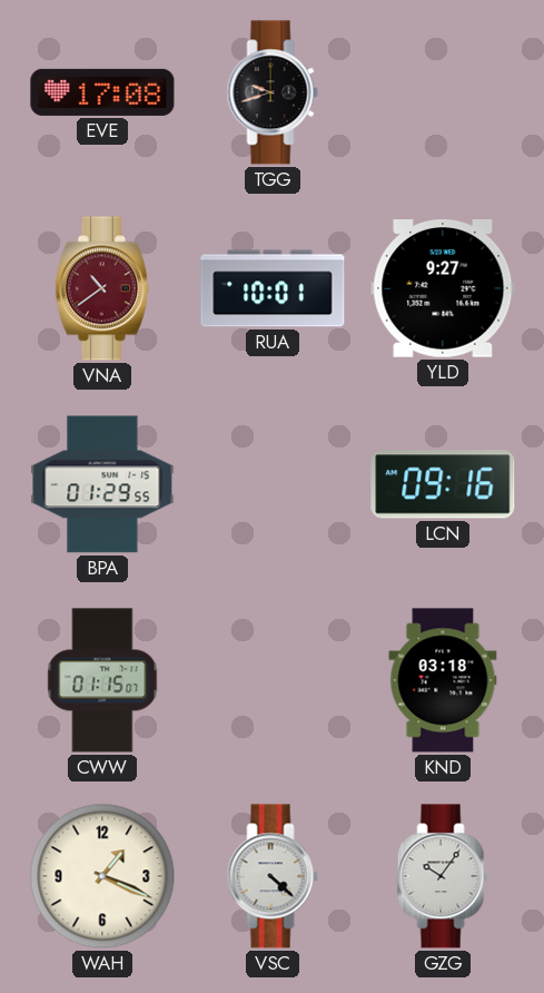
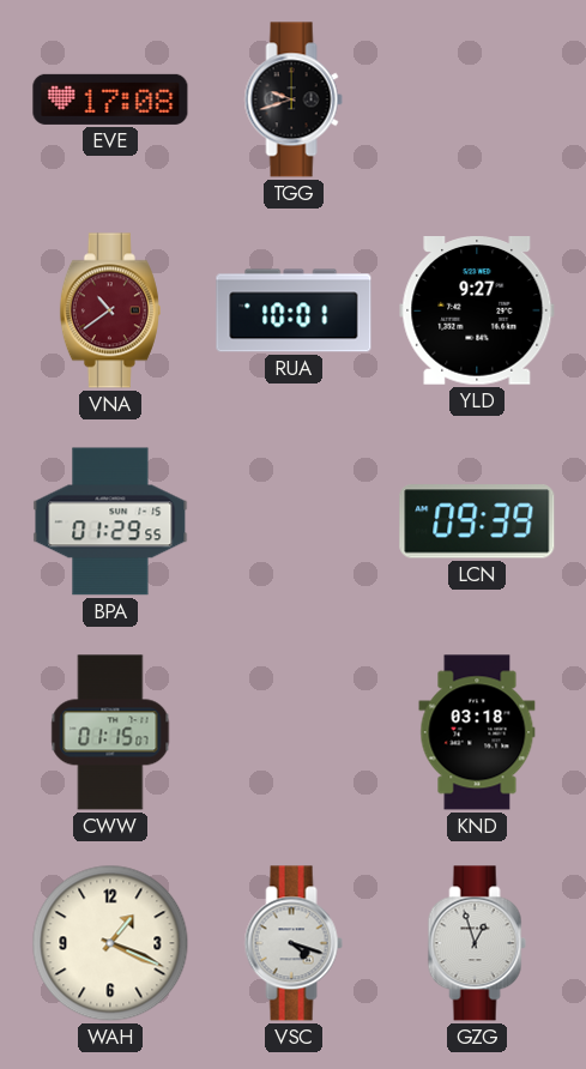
LCN: 09:16 -> 09:39
VSC: 4:22 -> 4:18
GZG: 10:06 -> 12:57
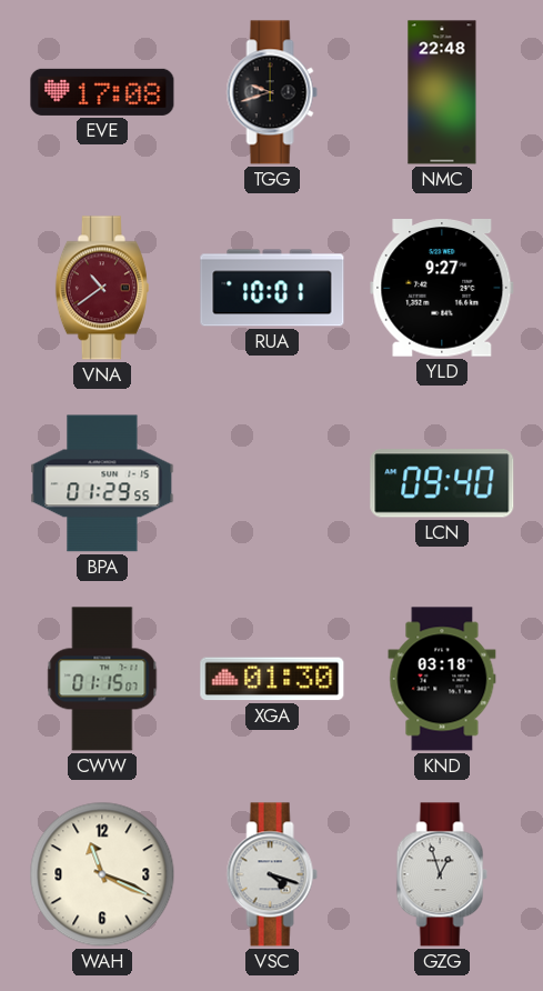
NMC: none -> 22:48
LCN: 09:39 -> 09:40
XGA: none -> 01:30
WAH: 1:19 -> 11:19
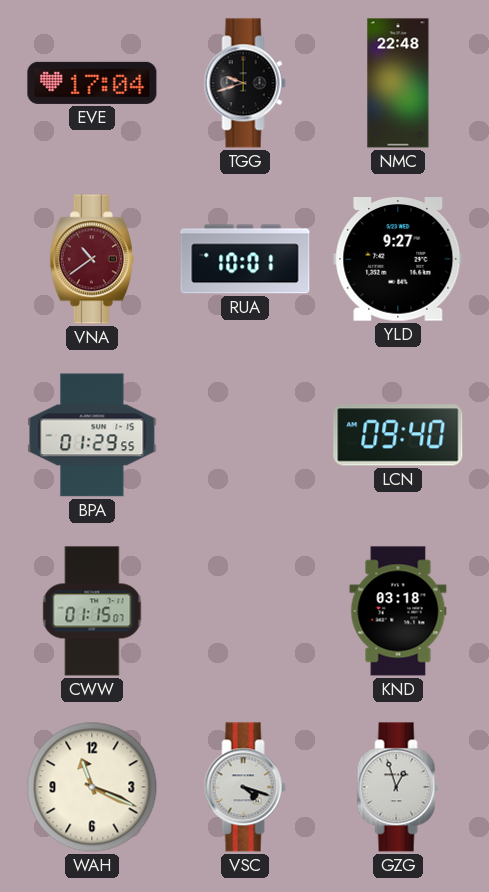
EVE: 17:08 -> 17:04
XGA: 01:30 -> none
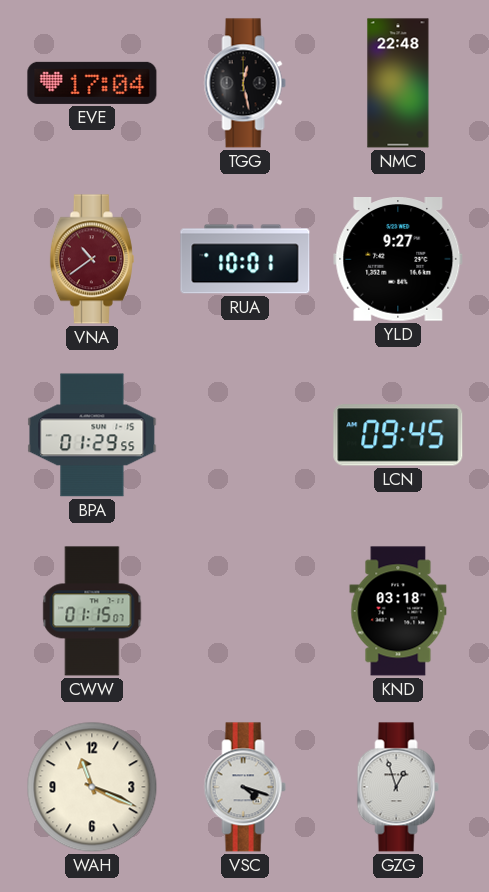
TGG: 9:42 -> 12:28
LCN: 09:40 -> 09:45
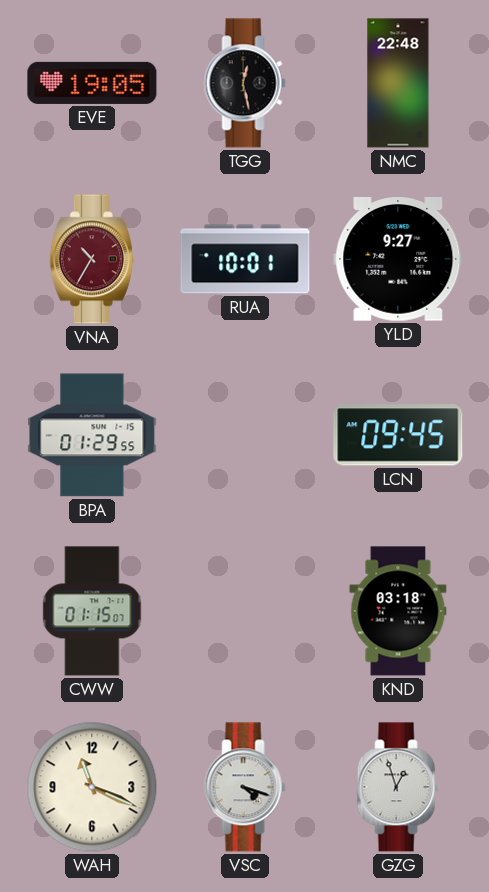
EVE: 17:04 -> 19:05
VNA: 10:39 -> 10:35
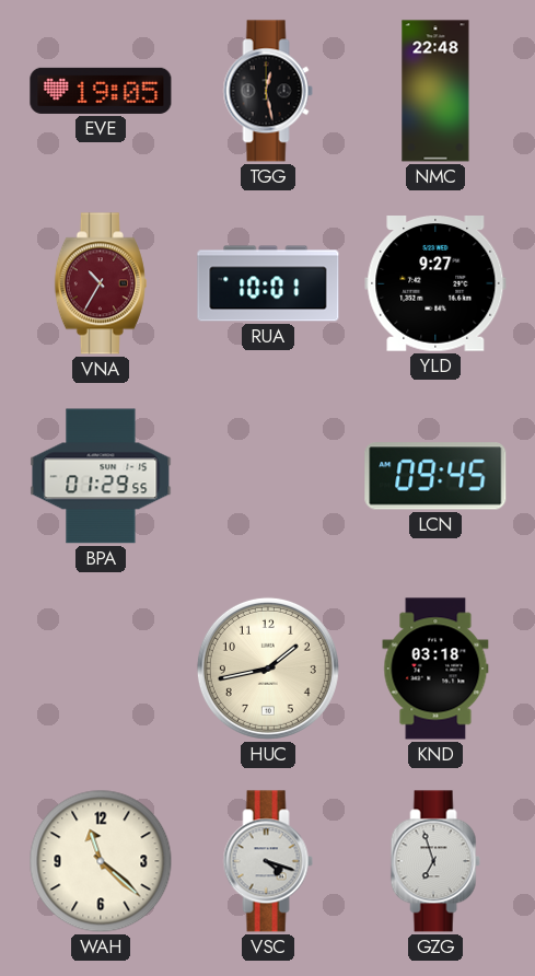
CWW: 01:15 -> none
HUC: none -> 1:43
WAH: 11:19 -> 11:22
GZG: 12:57 -> 6:57
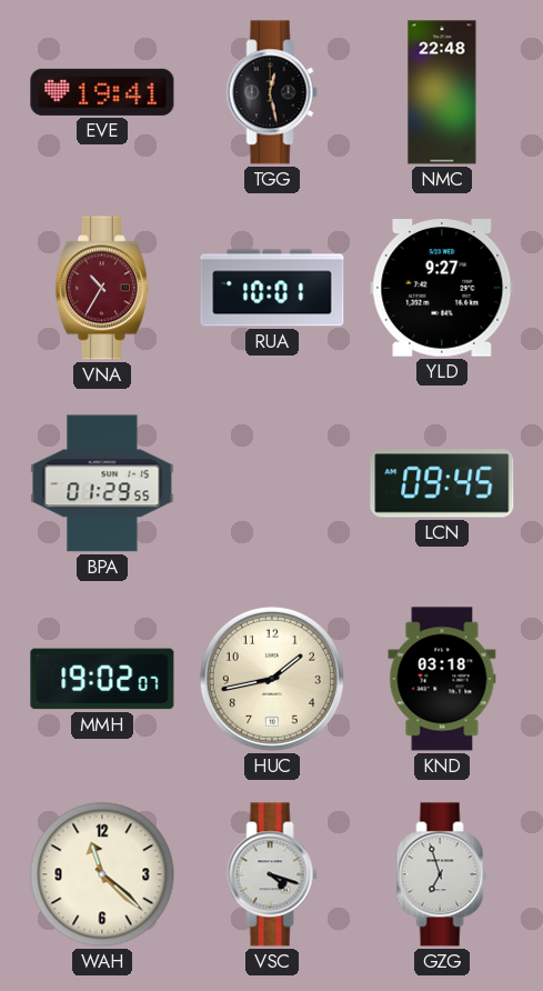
EVE: 19:05 -> 19:41
MMH: none -> 19:02
